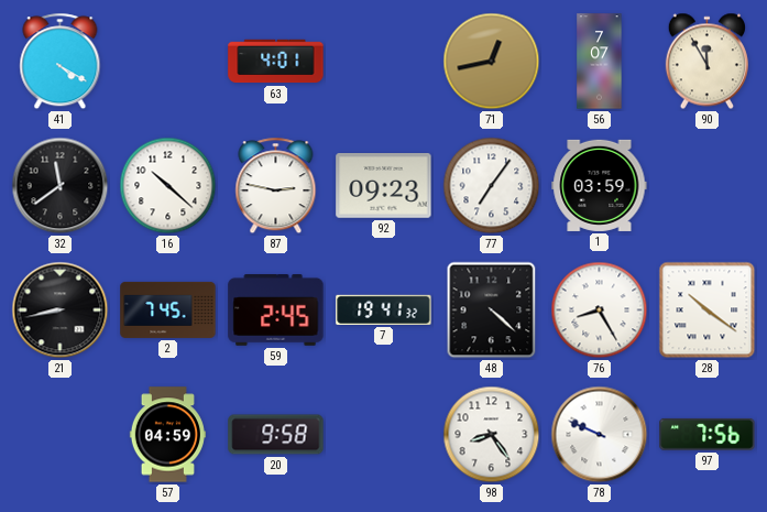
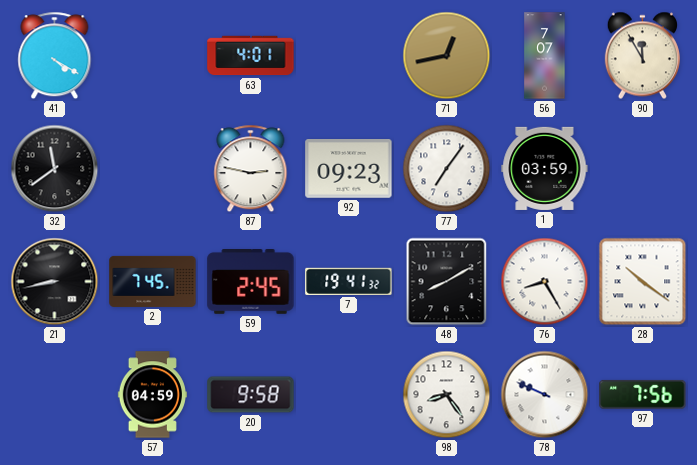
16: 10:22 -> none
48: 4:22 -> 8:10
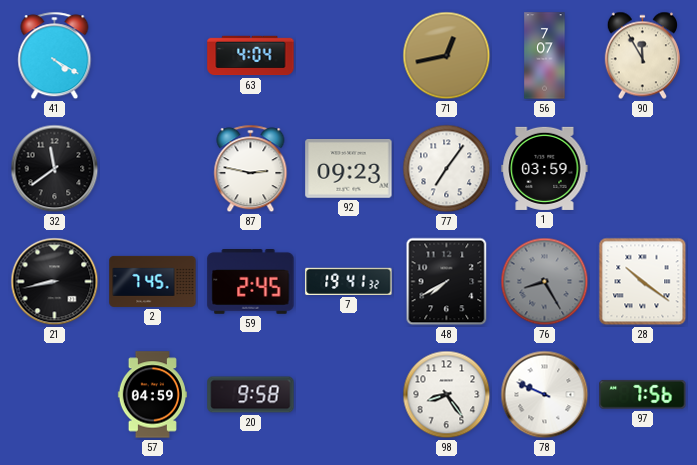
63: 4:01 -> 4:04
48: 8:10 -> 7:40
76 dial: white -> grey
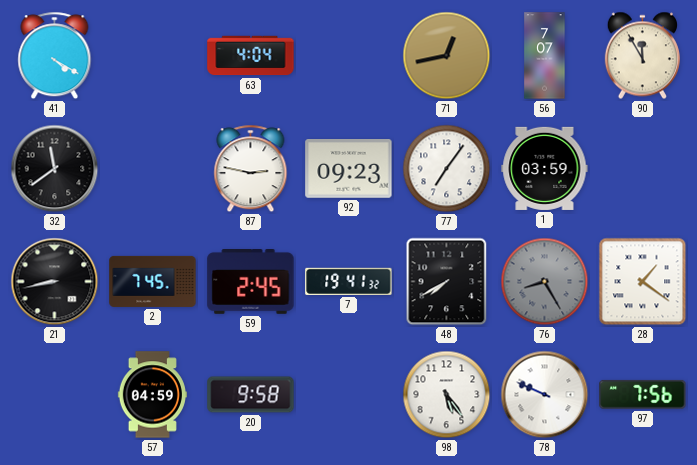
28: 10:21 -> 1:21
98: 8:24 -> 5:24
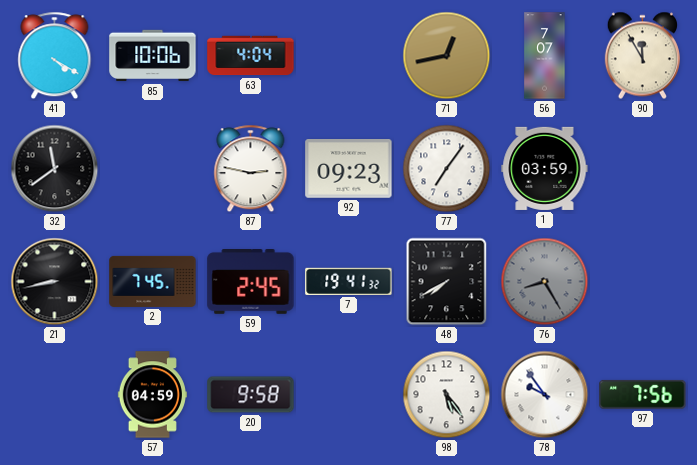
85: none -> 10:06
28: 1:21 -> none
78: 9:49 -> 9:54
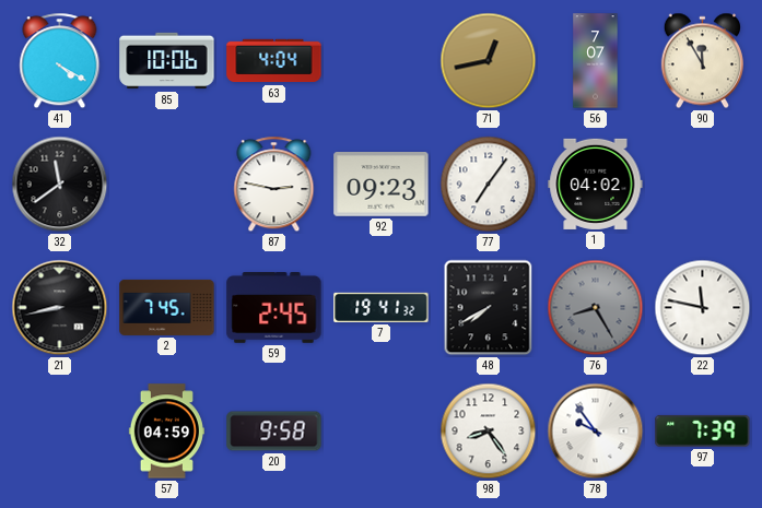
1: 03:59 -> 04:02
22: none -> 11:47
98: 5:24 -> 8:24
97: 7:56 -> 7:39
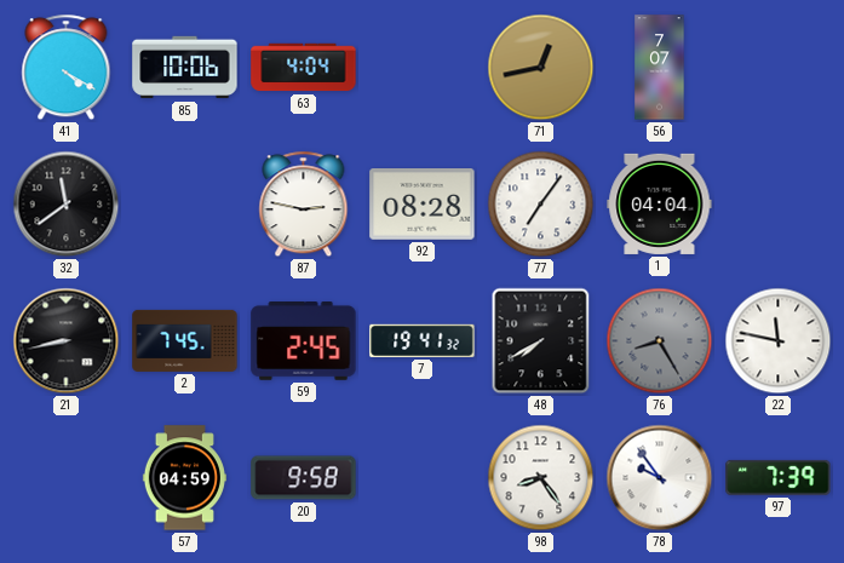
90: 11:55 -> none
92: 09:23 -> 08:28
1: 04:02 -> 04:04
